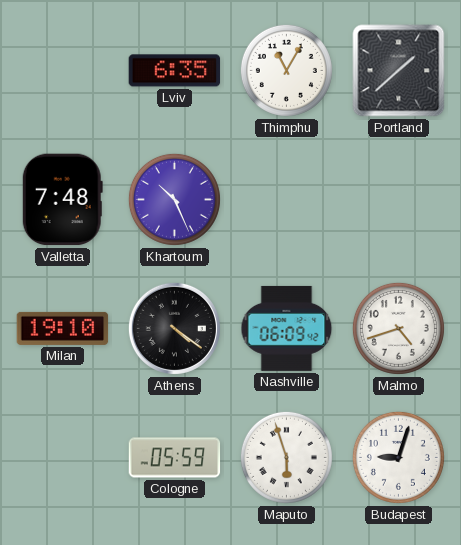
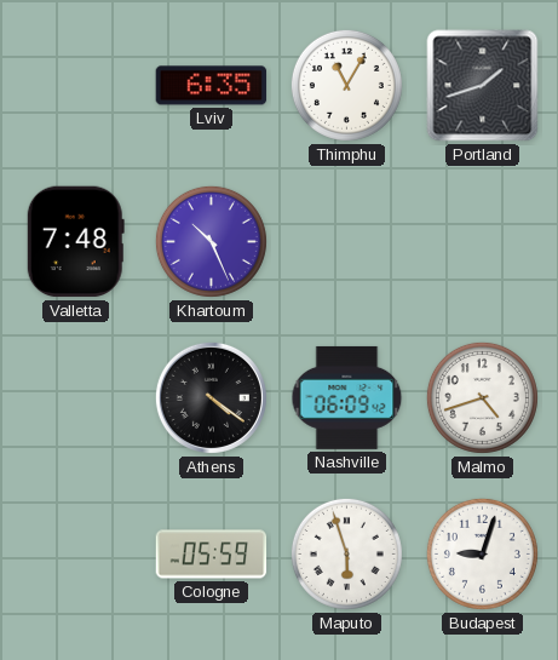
Portland: 1:38 -> 1:42
Milan: 19:10 -> none
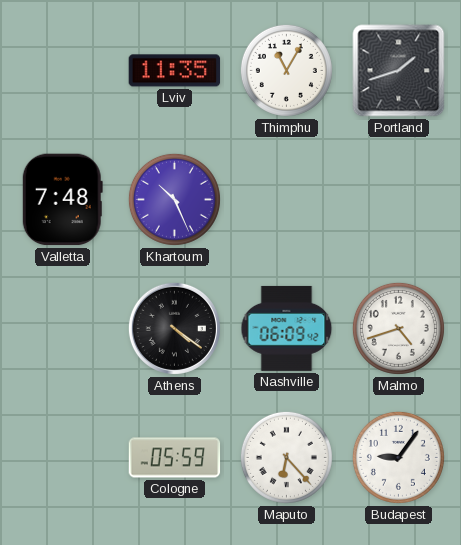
Lviv: 6:35 -> 11:35
Maputo: 5:57 -> 6:23
Budapest: 9:03 -> 9:06
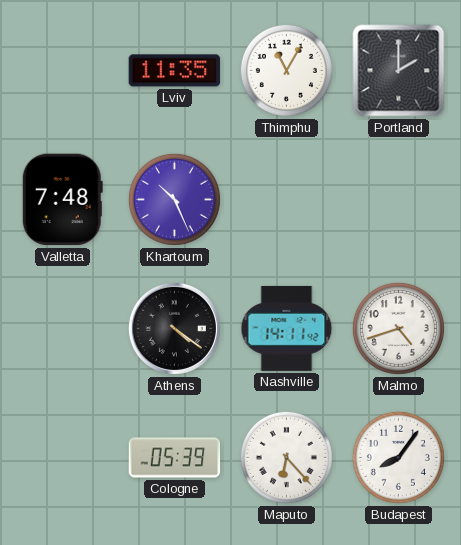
Portland: 1:42 -> 2:00
Nashville: 06:09 -> 14:11
Cologne: 05:59 -> 05:39
Budapest: 9:06 -> 8:06
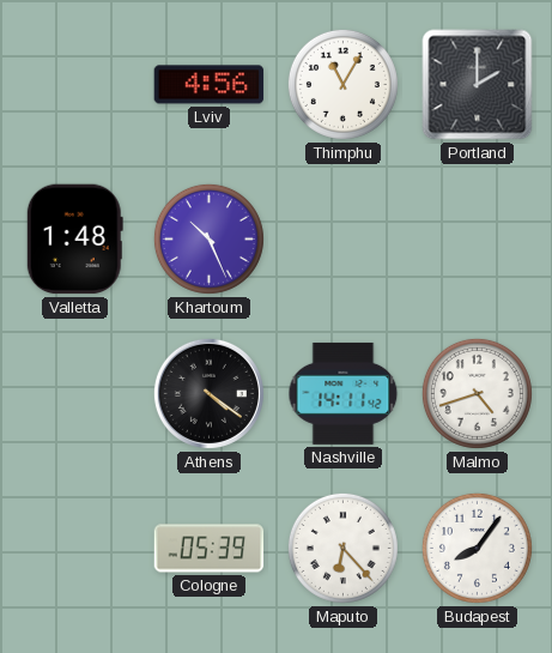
Lviv: 11:35 -> 4:56
Valletta: 7:48 -> 1:48
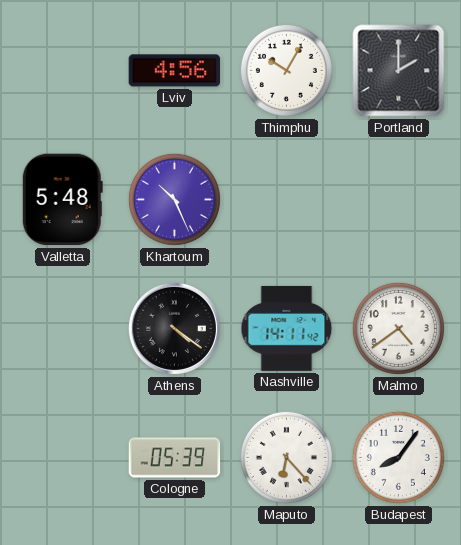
Thimphu: 11:05 -> 10:05
Valletta: 1:48 -> 5:48
Malmo: 4:42 -> 4:39
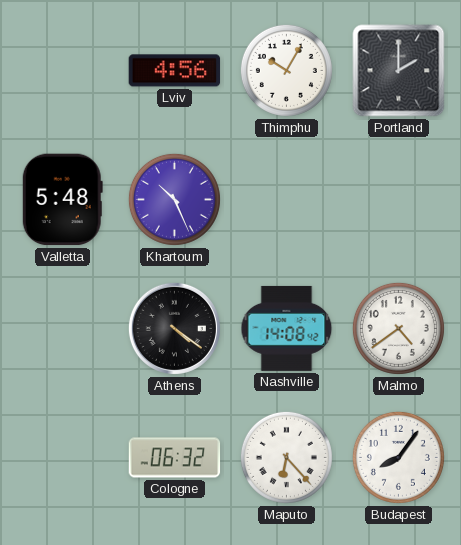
Nashville: 14:11 -> 14:08
Cologne: 05:39 -> 06:32
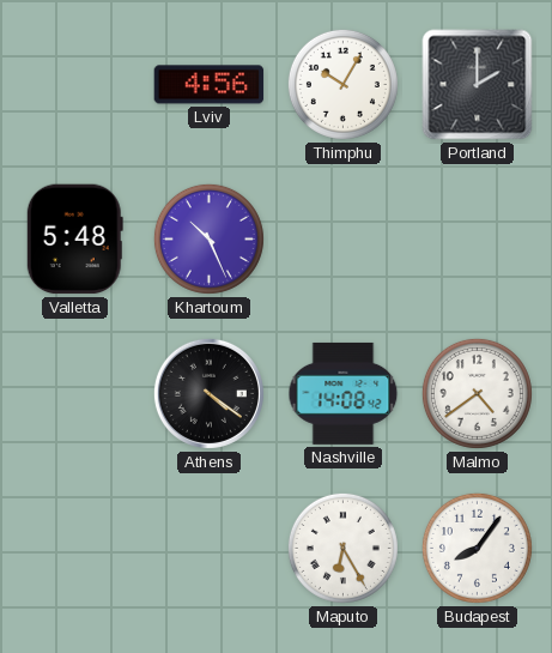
Cologne: 06:32 -> none
Maputo: 6:23 -> 6:25
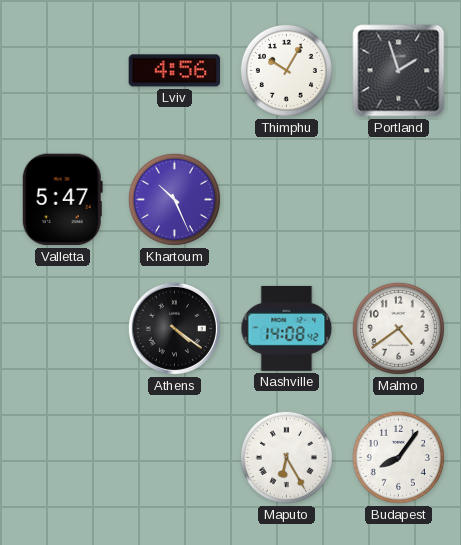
Portland: 2:00 -> 1:57
Valletta: 5:48 -> 5:47
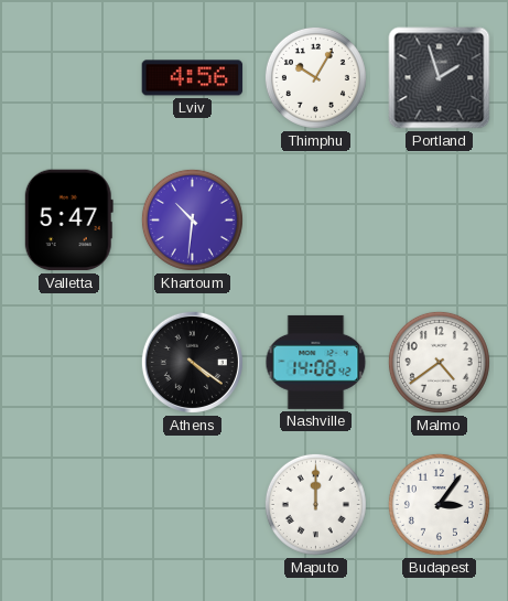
Khartoum: 10:26 -> 10:31
Maputo: 6:25 -> 12:00
Budapest: 8:06 -> 3:06
